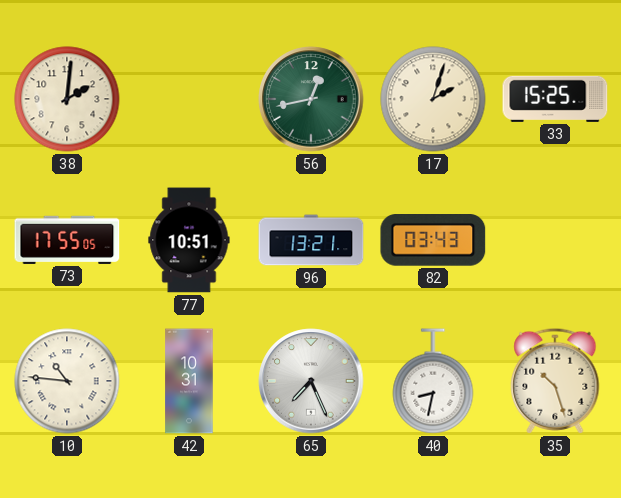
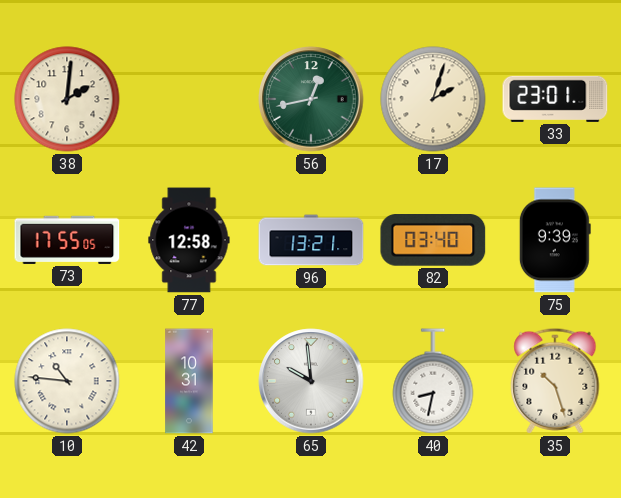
33: 15:25 -> 23:01
77: 10:51 -> 12:58
82: 03:43 -> 03:40
75: none -> 9:39
65: 7:26 -> 9:59
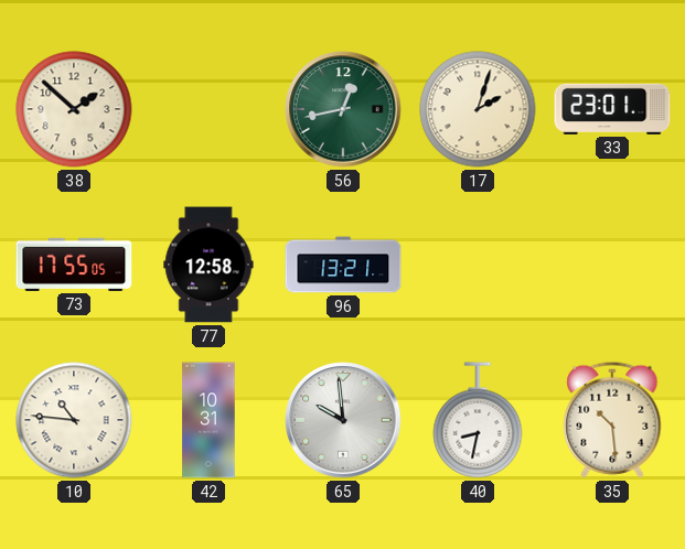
38: 2:01 -> 1:52
82: 03:40 -> none
75: 9:39 -> none
35: 10:27 -> 10:29
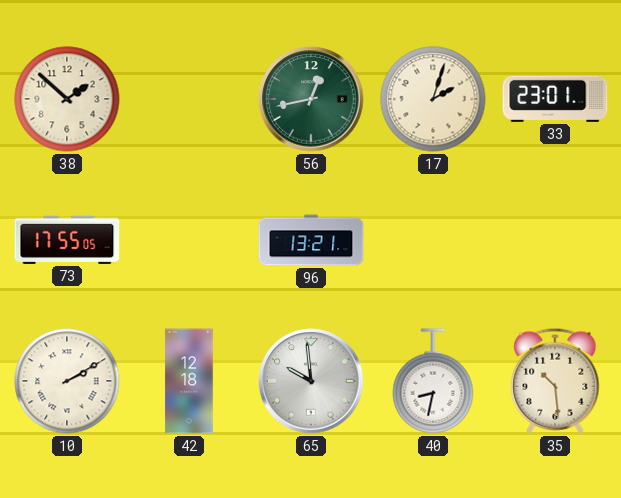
77: 12:58 -> none
10: 10:46 -> 2:10
42: 10:31 -> 12:18
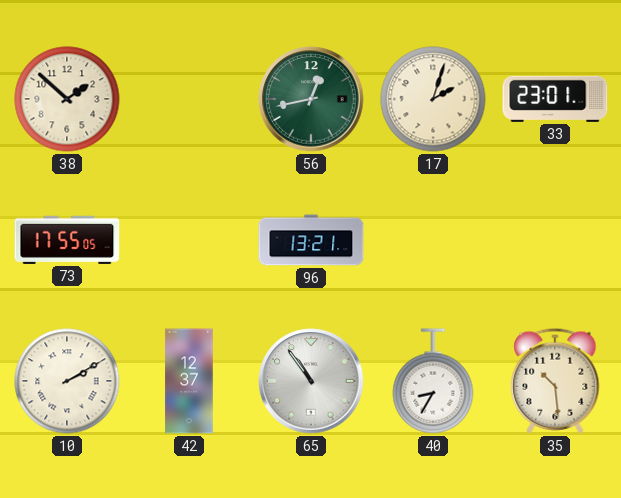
42: 12:18 -> 12:37
65: 9:59 -> 10:54
40: 8:32 -> 8:35
